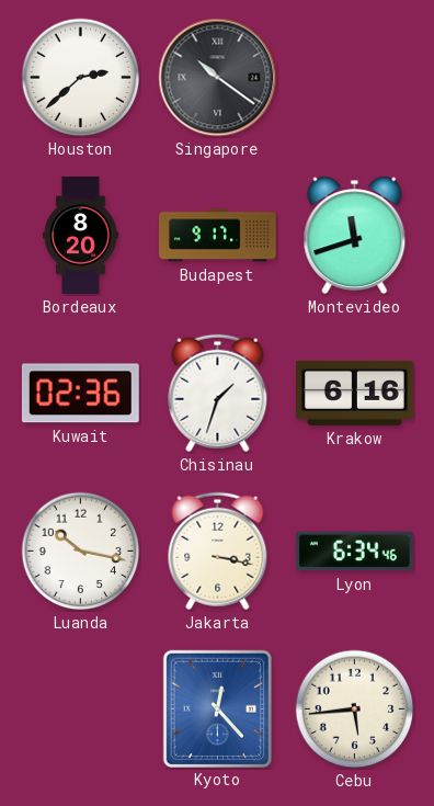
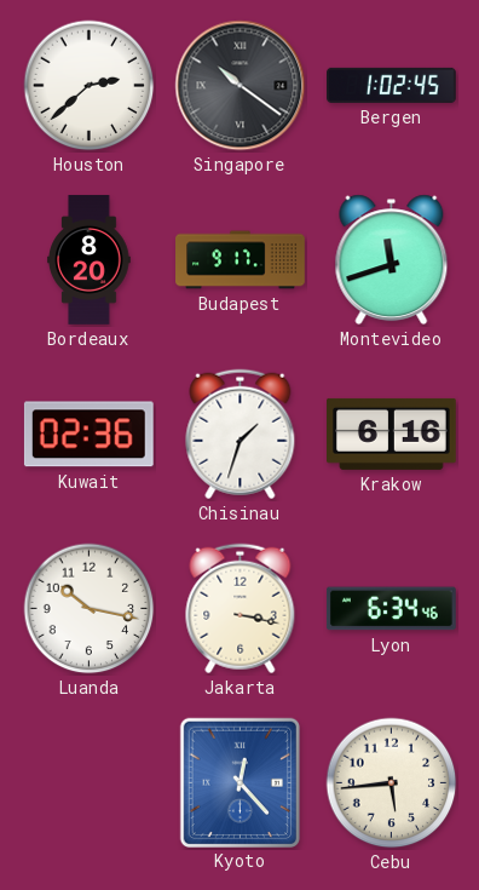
Bergen: none -> 1:02
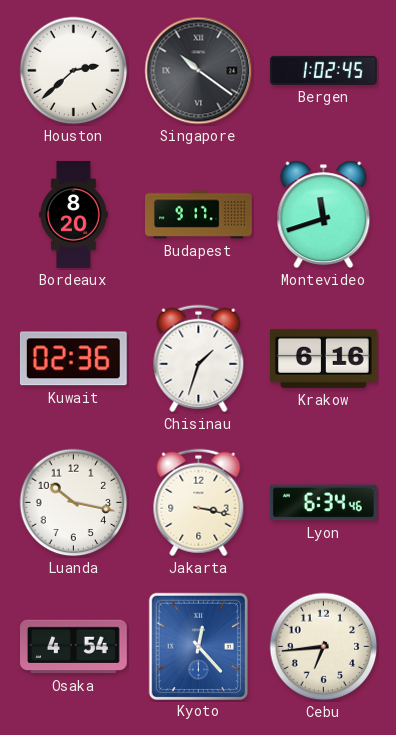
Osaka: none -> 4:54
Cebu: 5:44 -> 6:44
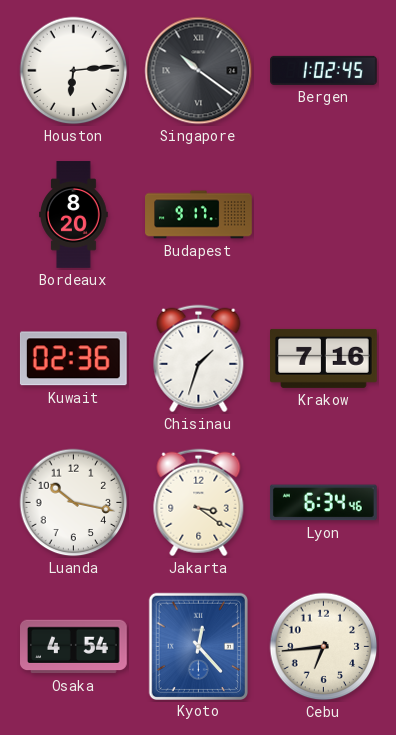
Houston: 2:38 -> 6:14
Montevideo: 11:42 -> none
Krakow: 6:16 -> 7:16
Jakarta: 3:17 -> 3:21
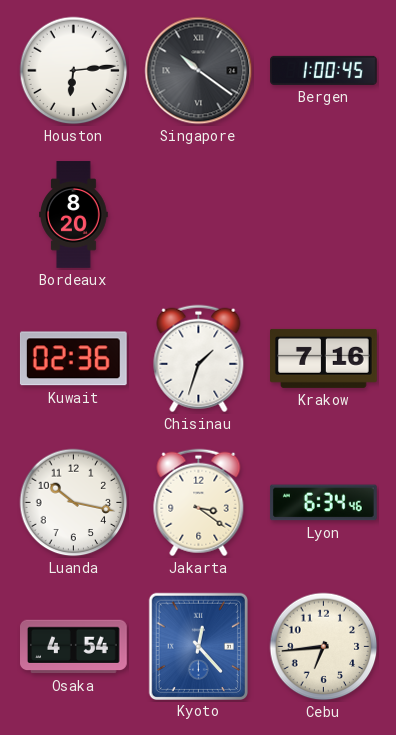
Bergen: 1:02 -> 1:00
Budapest: 9:17 -> none
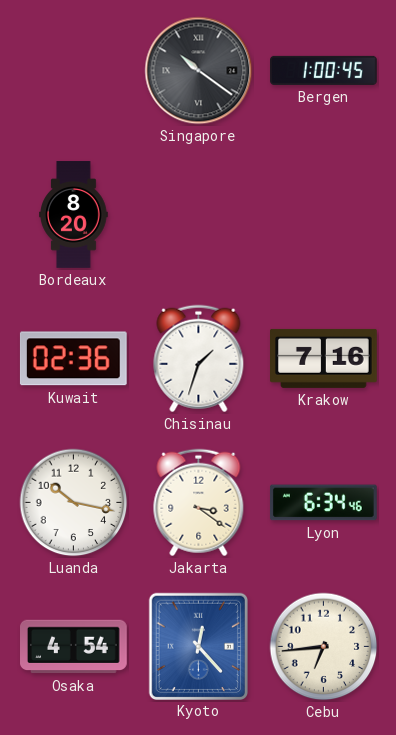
Houston: 6:14 -> none
